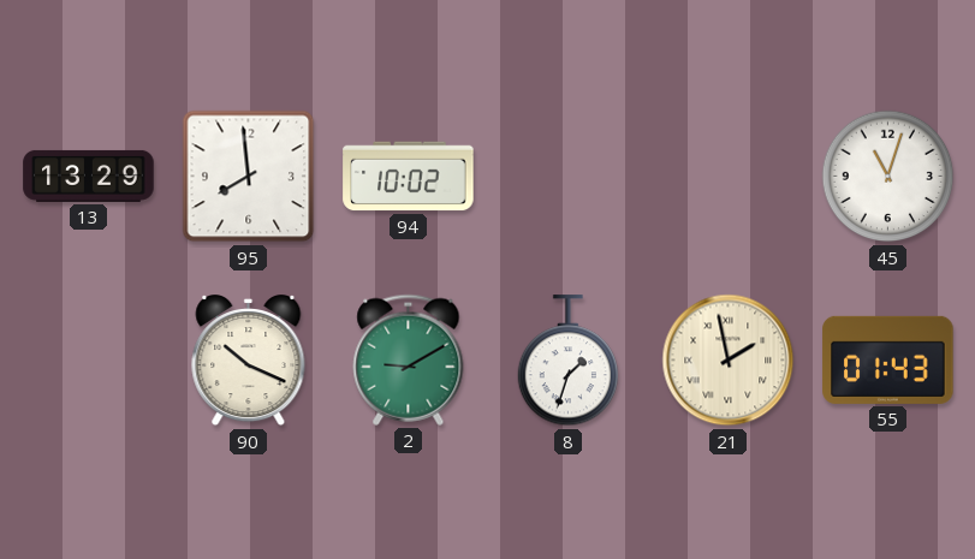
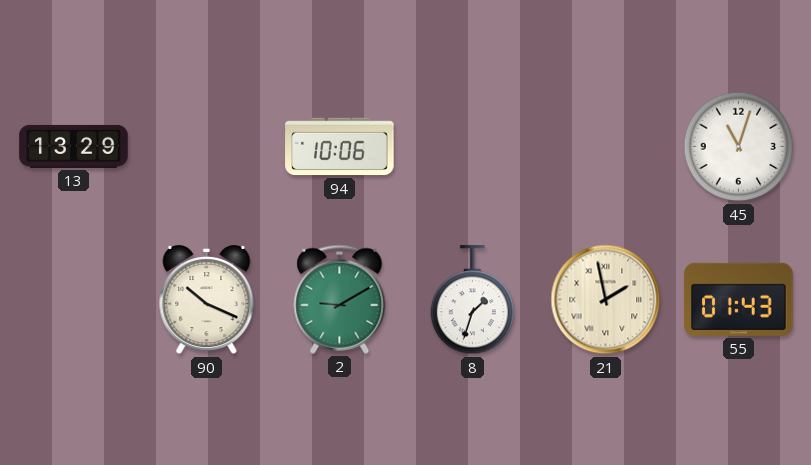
95: 7:59 -> none
94: 10:02 -> 10:06
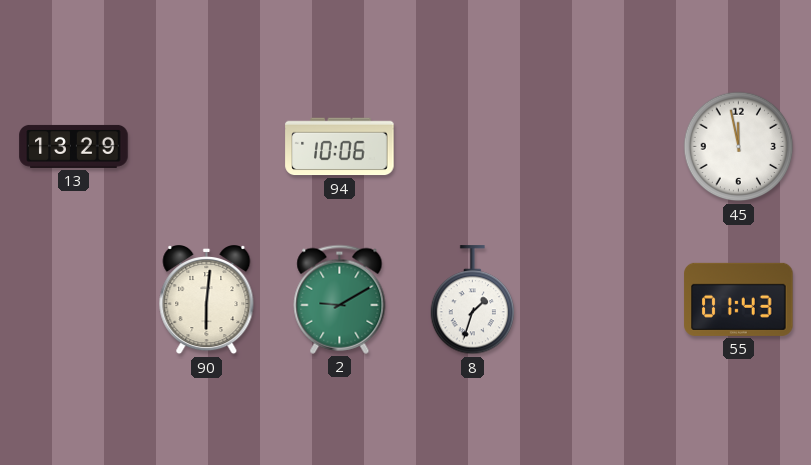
45: 11:03 -> 11:58
90: 10:19 -> 6:01
21: 1:58 -> none
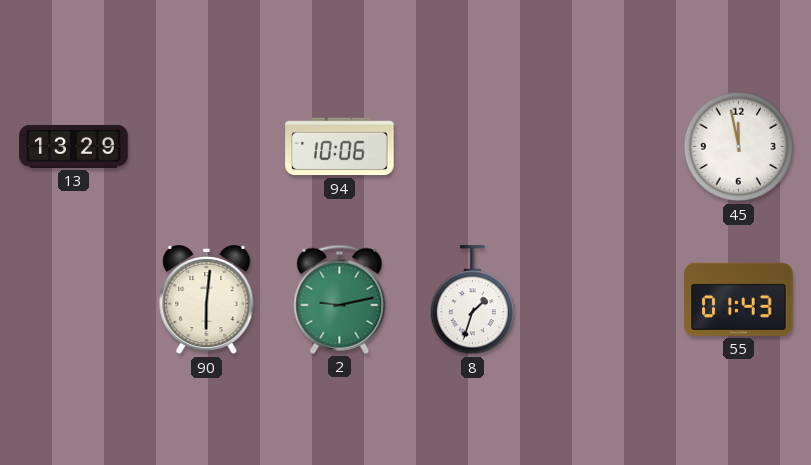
2: 9:10 -> 9:13
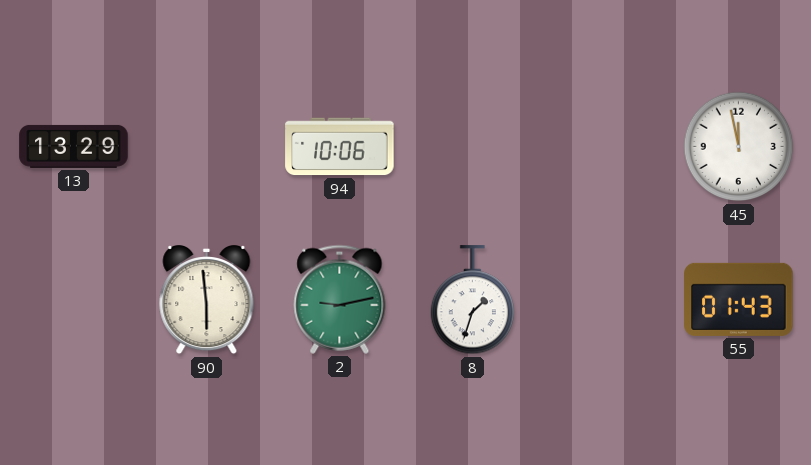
90: 6:01 -> 5:59
